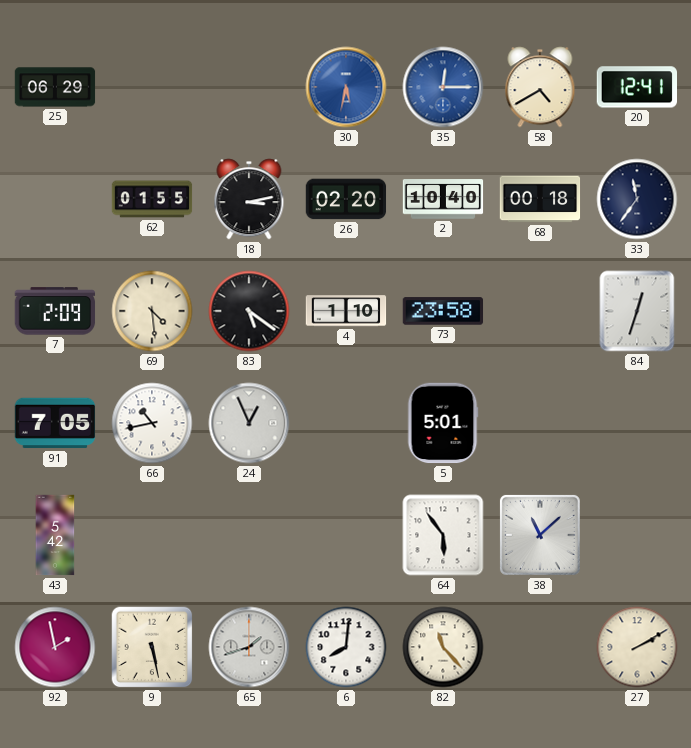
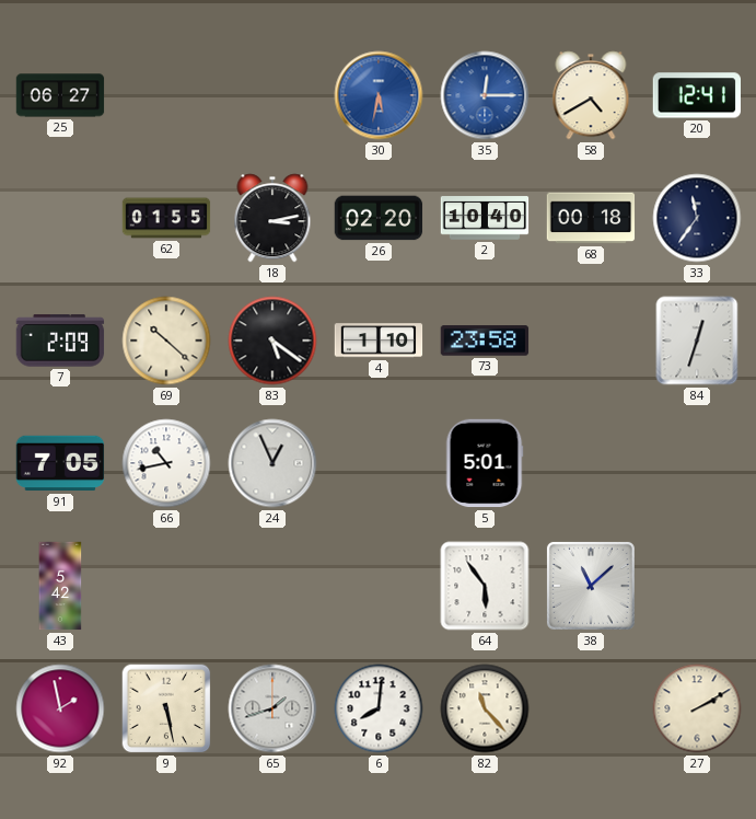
25: 06:29 -> 06:27
69: 4:29 -> 10:22
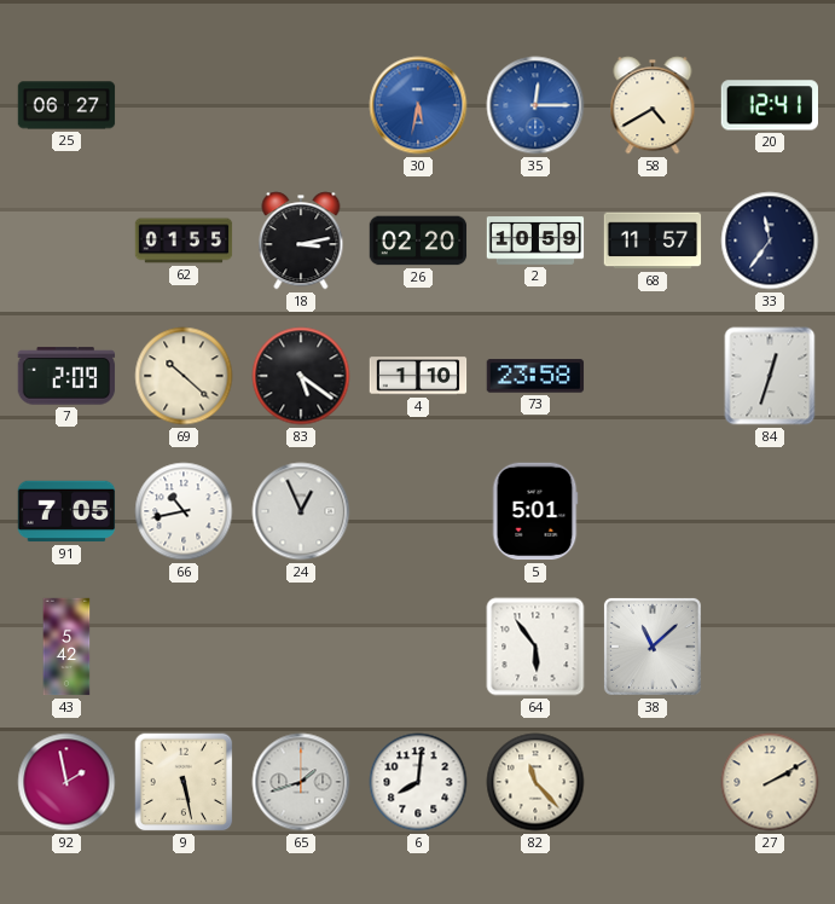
2: 10:40 -> 10:59
68: 00:18 -> 11:57
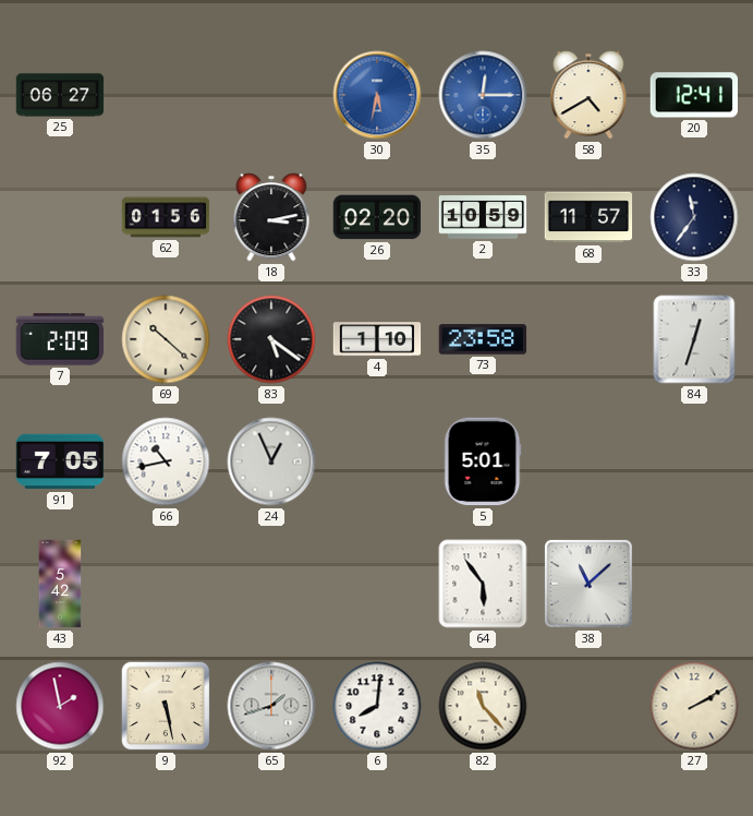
62: 01:55 -> 01:56
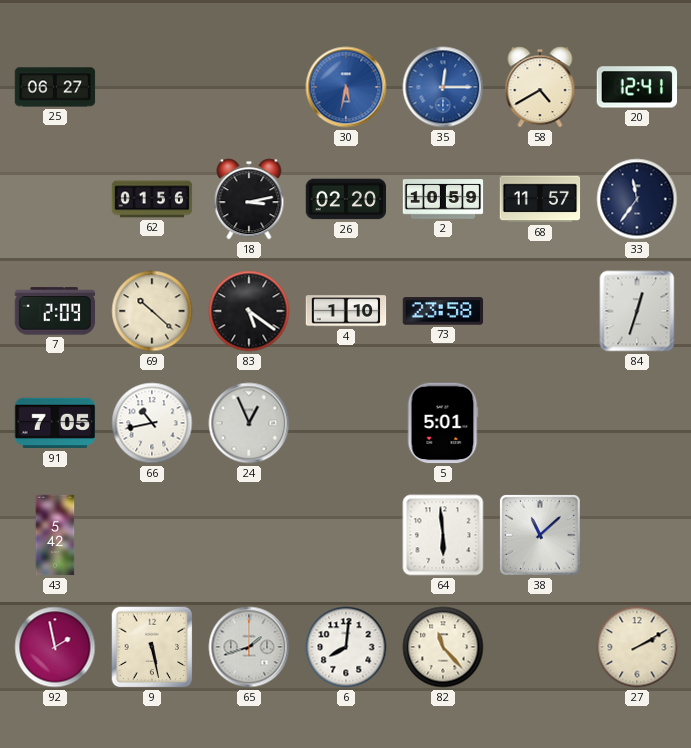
64: 5:54 -> 5:59
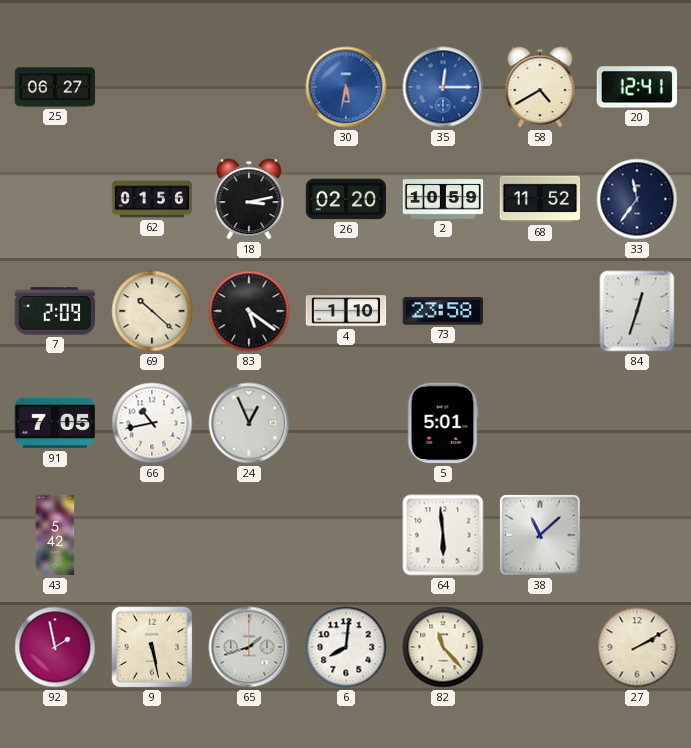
68: 11:57 -> 11:52
